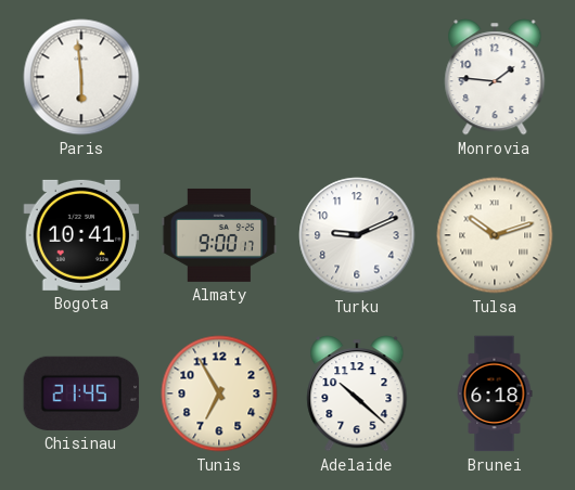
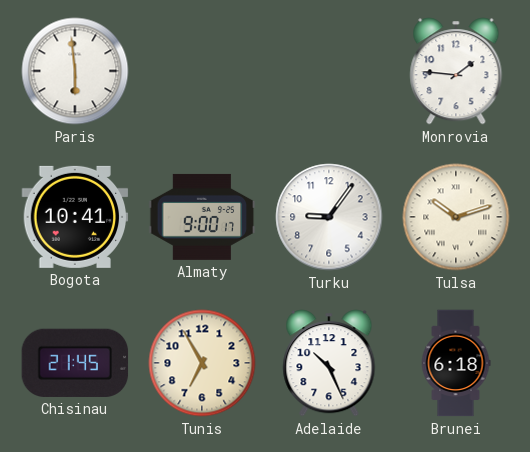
Turku: 9:11 -> 9:06
Adelaide: 10:22 -> 10:26
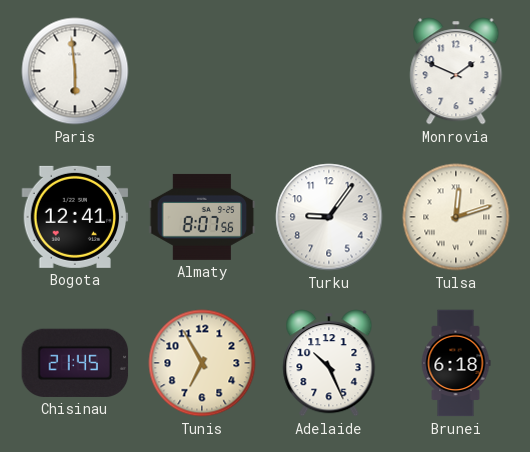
Monrovia: 1:46 -> 1:49
Bogota: 10:41 -> 12:41
Almaty: 9:00 -> 8:07
Tulsa: 10:12 -> 12:12
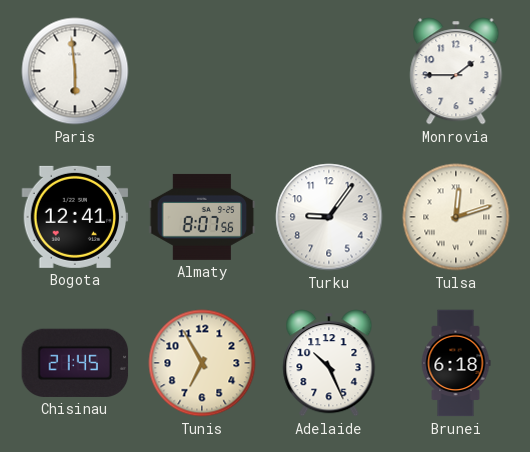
Monrovia: 1:49 -> 1:45
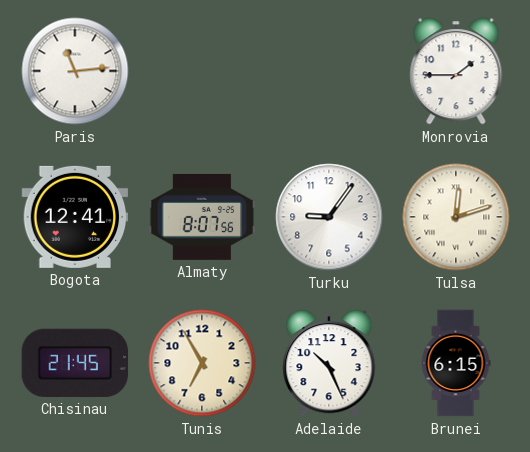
Paris: 5:59 -> 11:14
Brunei: 6:18 -> 6:15
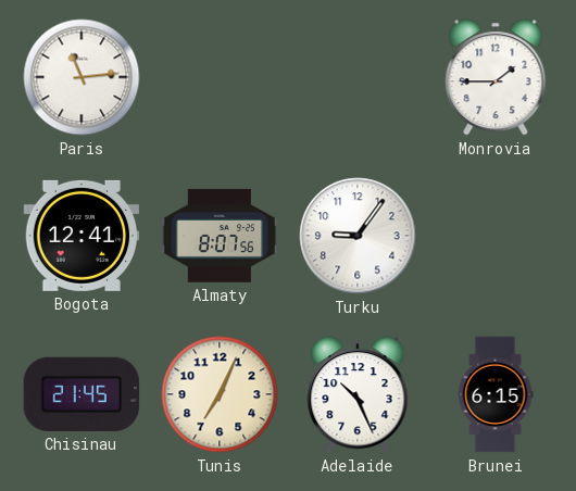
Tulsa: 12:12 -> none
Tunis: 6:55 -> 7:04
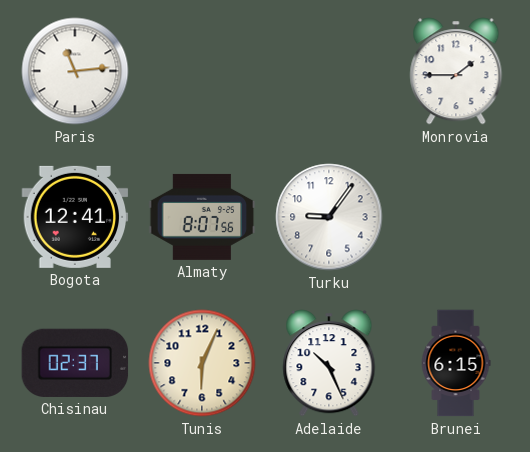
Chisinau: 21:45 -> 02:37
Tunis: 7:04 -> 6:04
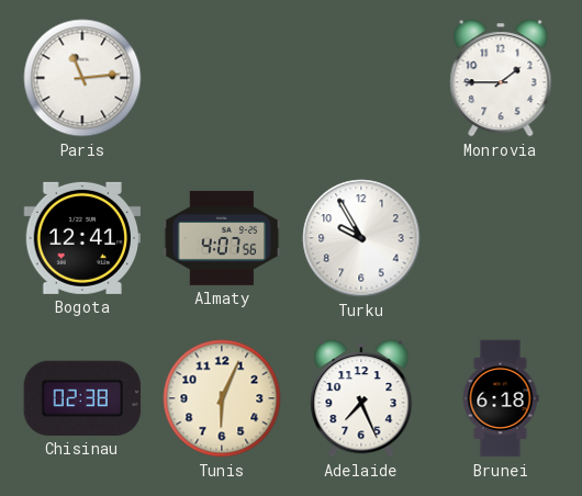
Almaty: 8:07 -> 4:07
Turku: 9:06 -> 9:55
Chisinau: 02:37 -> 02:38
Adelaide: 10:26 -> 7:26
Brunei: 6:15 -> 6:18
